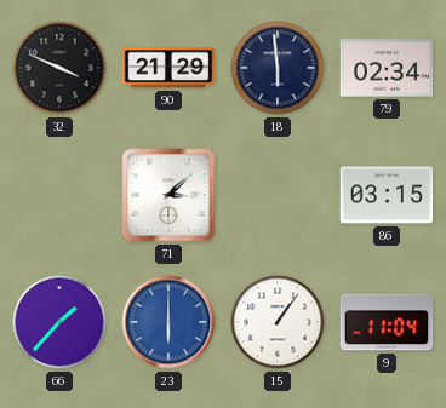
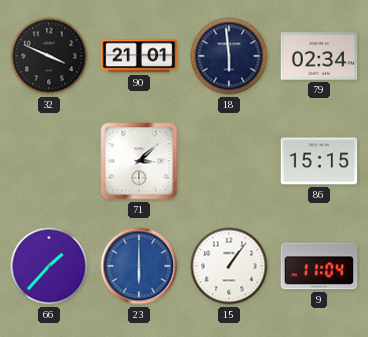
90: 21:29 -> 21:01
86: 03:15 -> 15:15
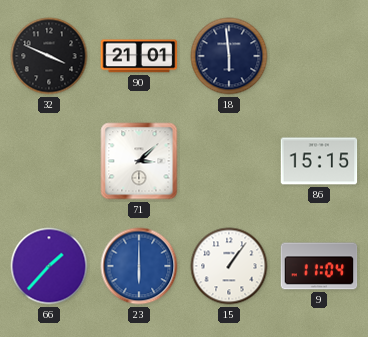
79: 02:34 -> none
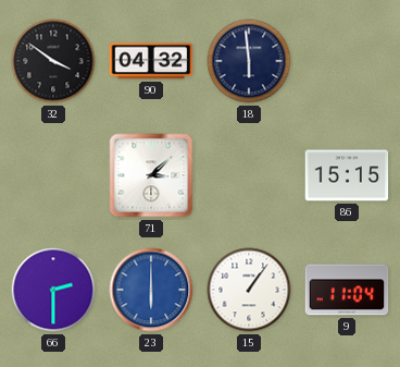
32: 3:49 -> 3:51
90: 21:01 -> 04:32
66: 1:37 -> 2:30
